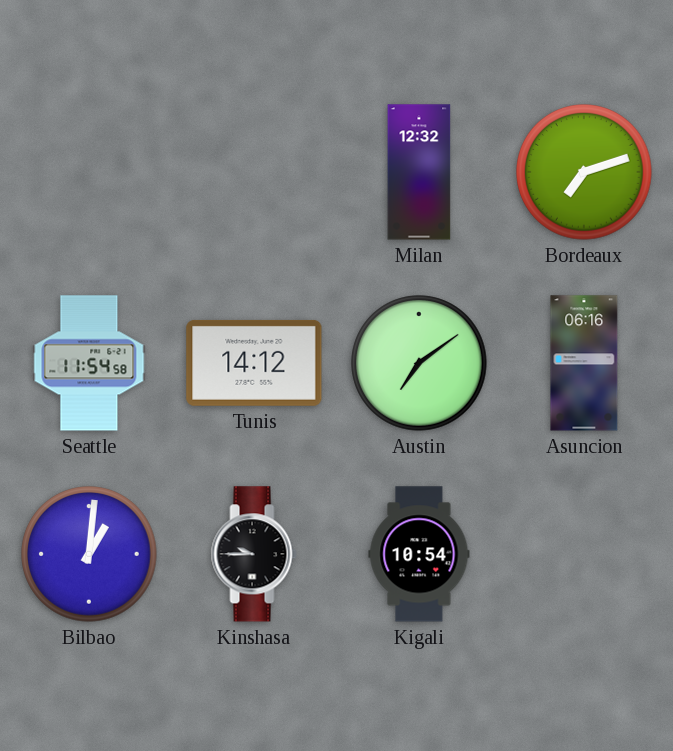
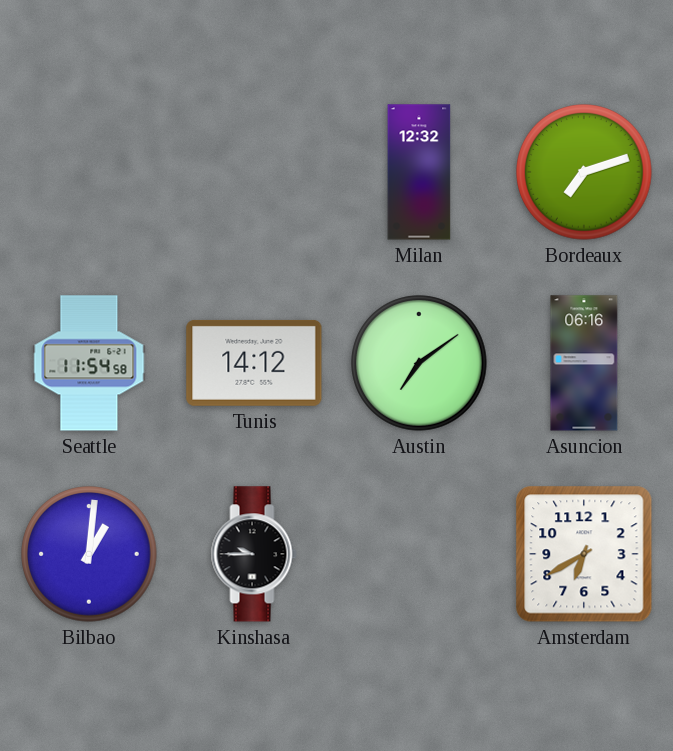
Kigali: 10:54 -> none
Amsterdam: none -> 6:40
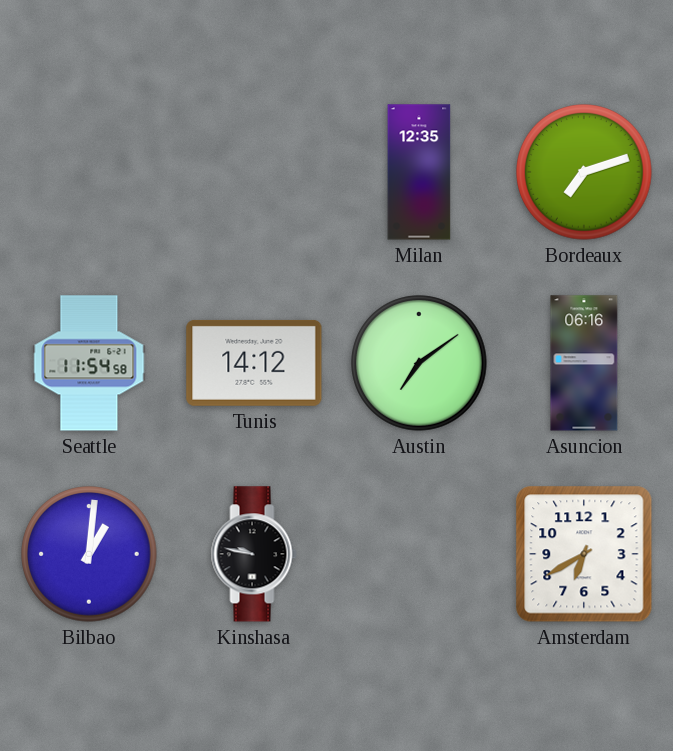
Milan: 12:32 -> 12:35
Kinshasa: 9:45 -> 9:47
